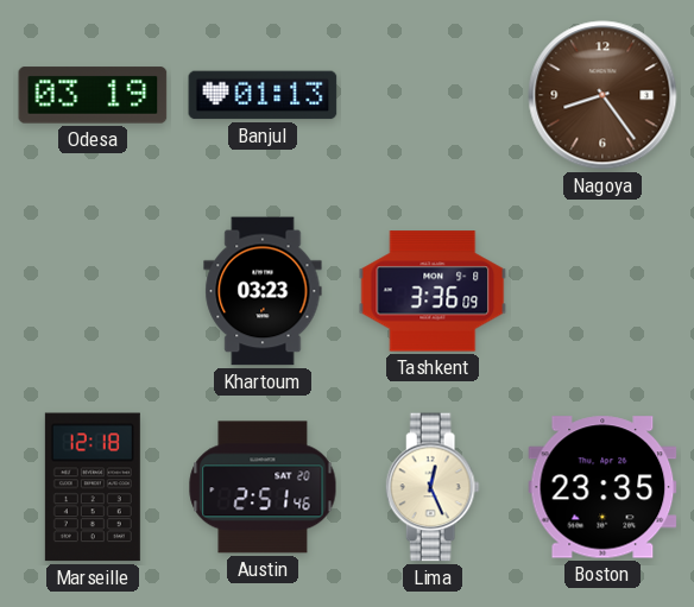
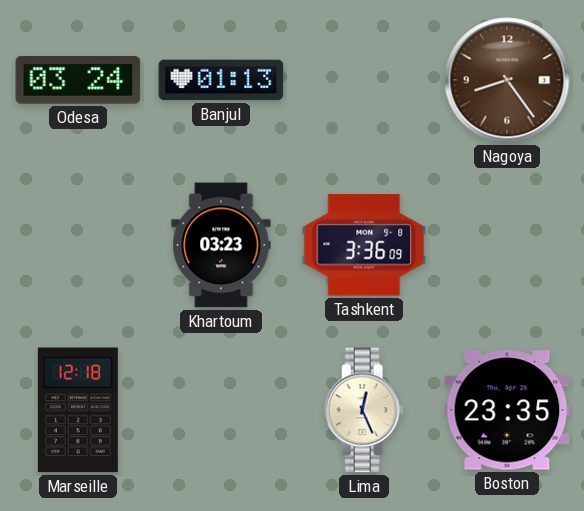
Odesa: 03:19 -> 03:24
Austin: 2:51 -> none
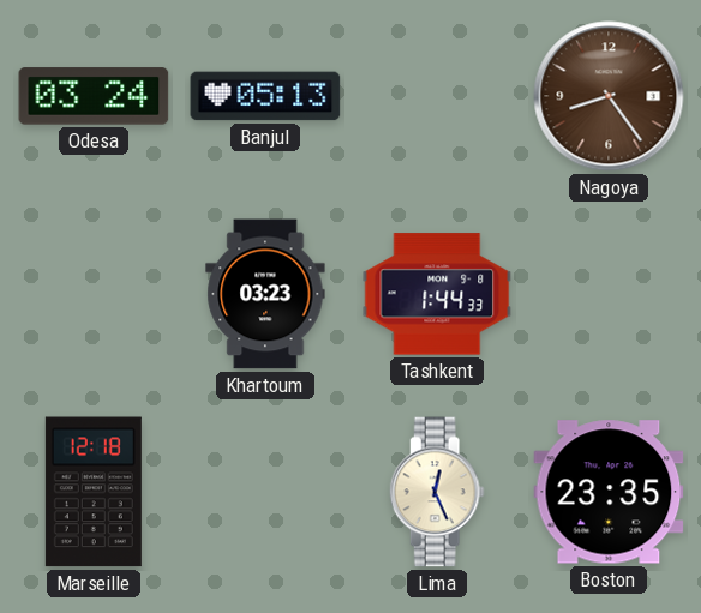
Banjul: 01:13 -> 05:13
Tashkent: 3:36 -> 1:44
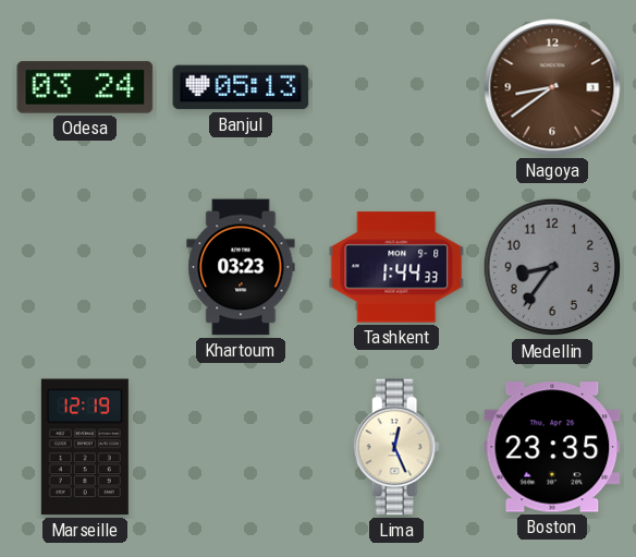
Nagoya: 8:24 -> 8:39
Medellin: none -> 8:36
Marseille: 12:18 -> 12:19
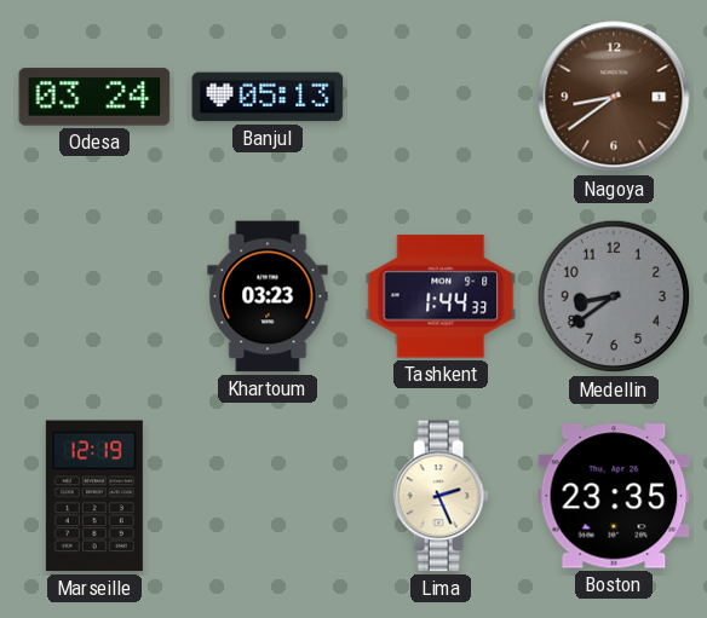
Medellin: 8:36 -> 8:39
Lima: 12:26 -> 2:26
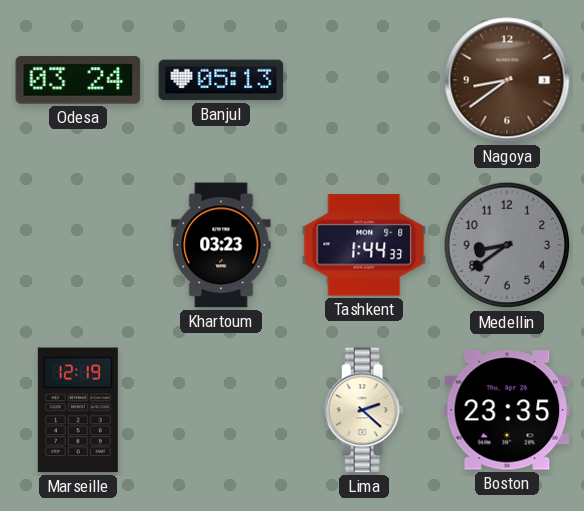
Lima: 2:26 -> 2:22
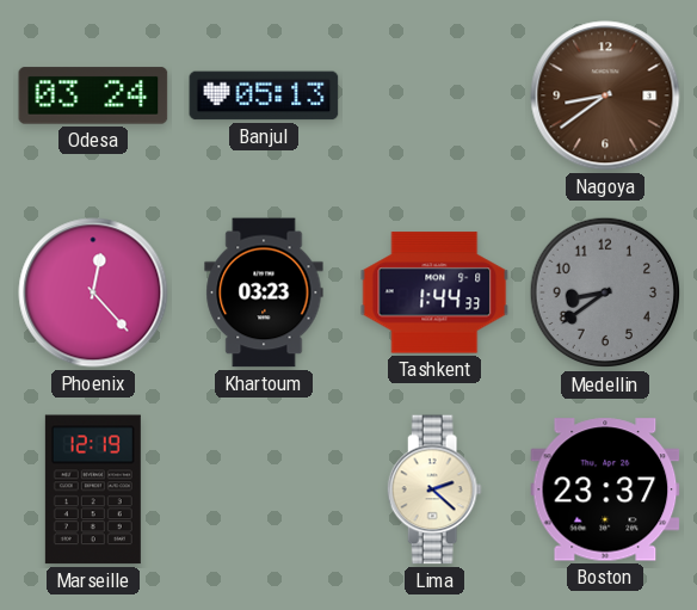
Phoenix: none -> 12:23
Boston: 23:35 -> 23:37
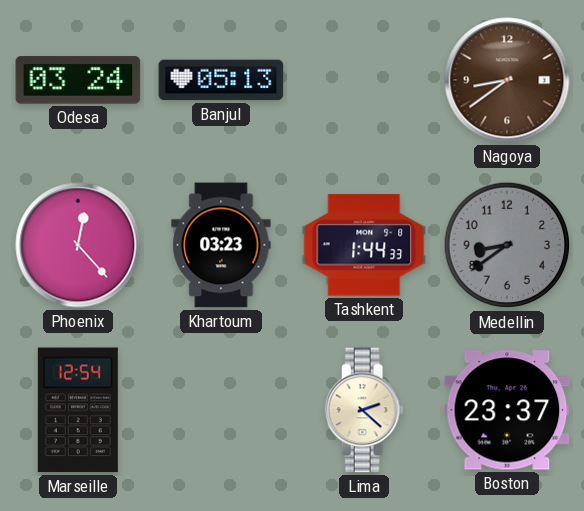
Marseille: 12:19 -> 12:54
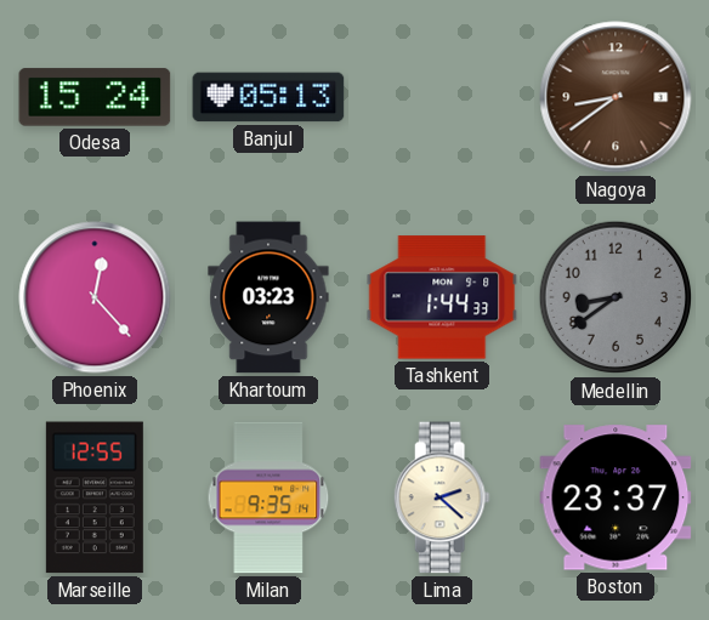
Odesa: 03:24 -> 15:24
Marseille: 12:54 -> 12:55
Milan: none -> 9:35
